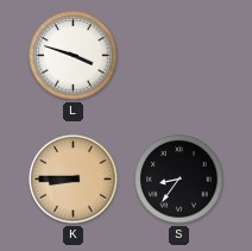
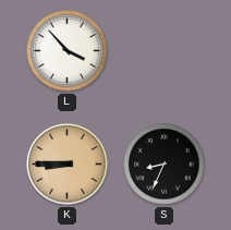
L: 3:48 -> 3:53
S: 8:36 -> 8:34
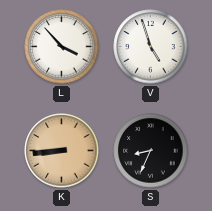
V: none -> 4:57
K: 8:45 -> 8:44
